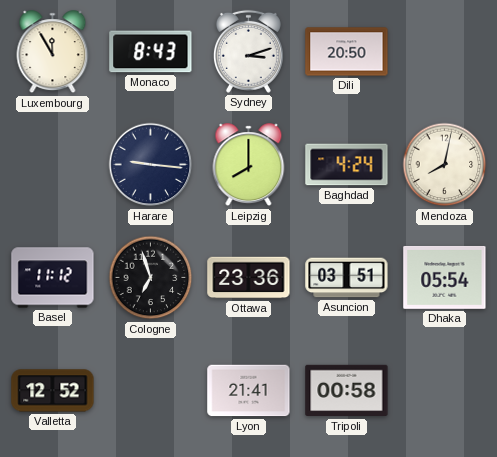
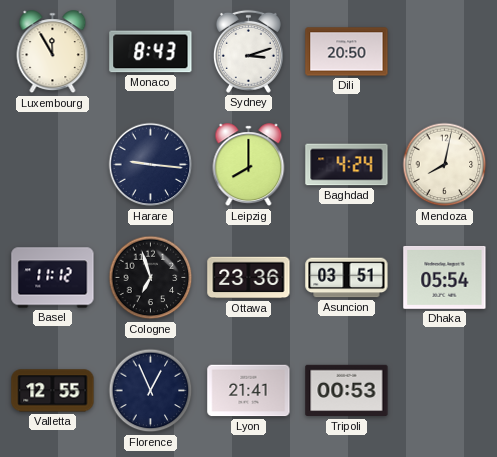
Valletta: 12:52 -> 12:55
Florence: none -> 12:56
Tripoli: 00:58 -> 00:53
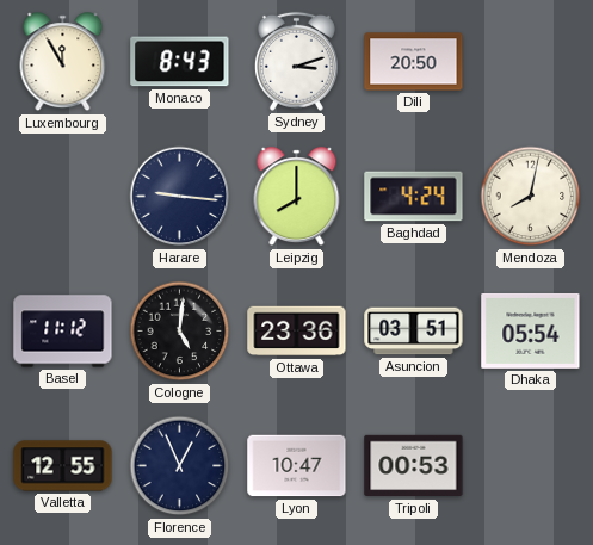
Cologne: 6:57 -> 5:01
Lyon: 21:41 -> 10:47
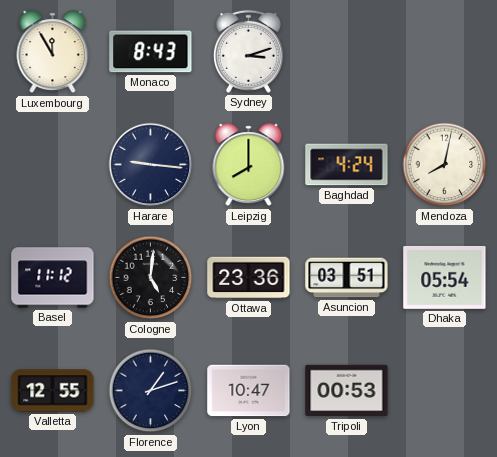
Dili: 20:50 -> none
Florence: 12:56 -> 1:12
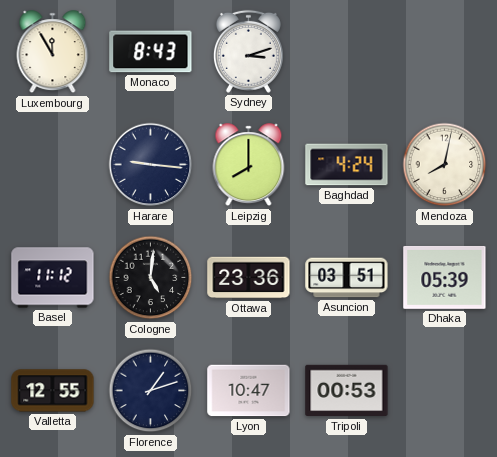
Dhaka: 05:54 -> 05:39
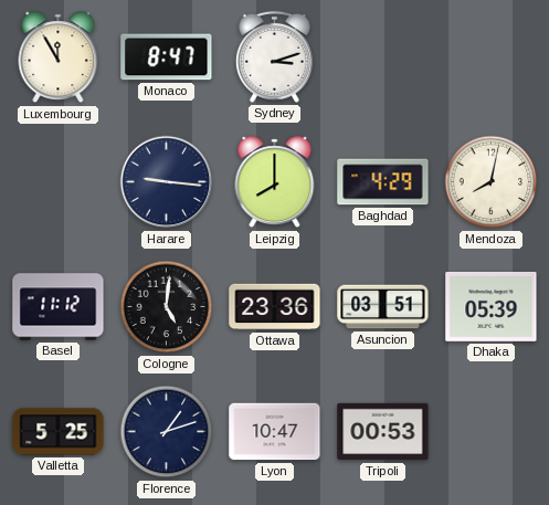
Monaco: 8:43 -> 8:47
Baghdad: 4:24 -> 4:29
Valletta: 12:55 -> 5:25
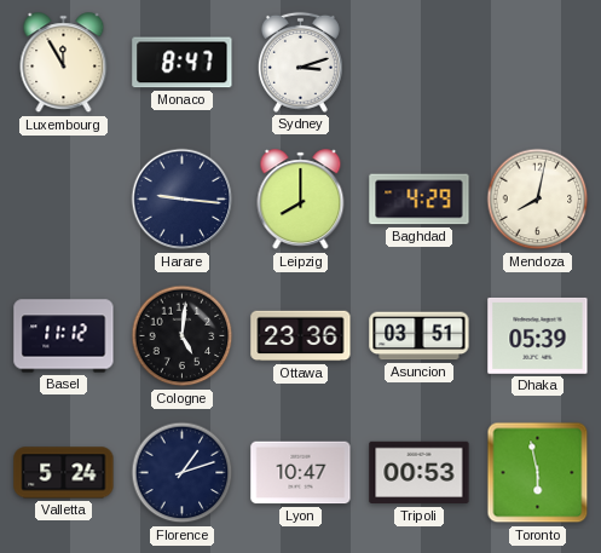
Valletta: 5:25 -> 5:24
Toronto: none -> 5:58
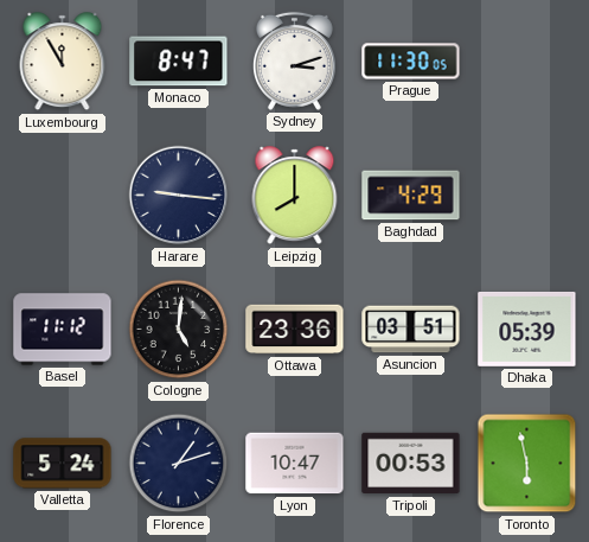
Prague: none -> 11:30
Mendoza: 8:02 -> none
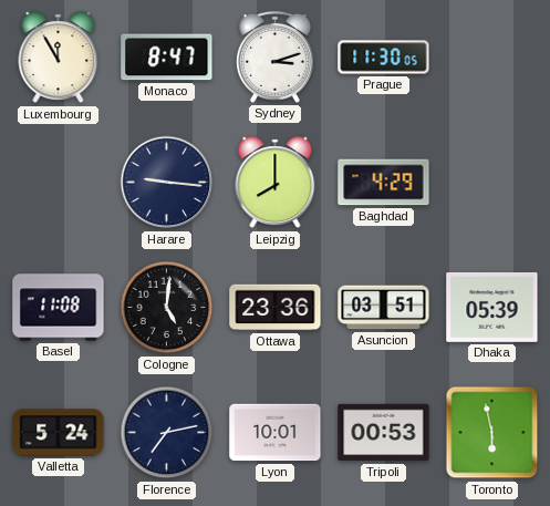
Basel: 11:12 -> 11:08
Florence: 1:12 -> 7:13
Lyon: 10:47 -> 10:01
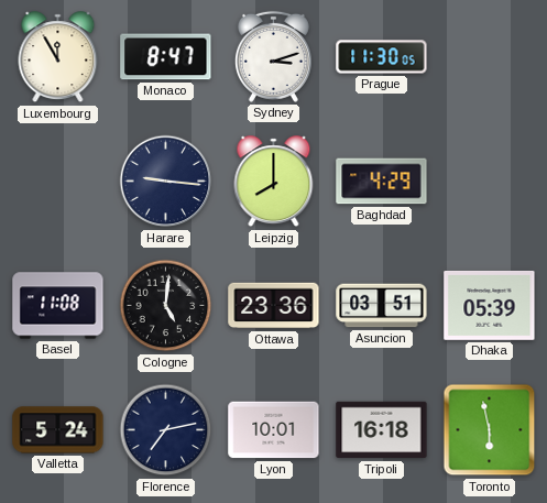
Tripoli: 00:53 -> 16:18
